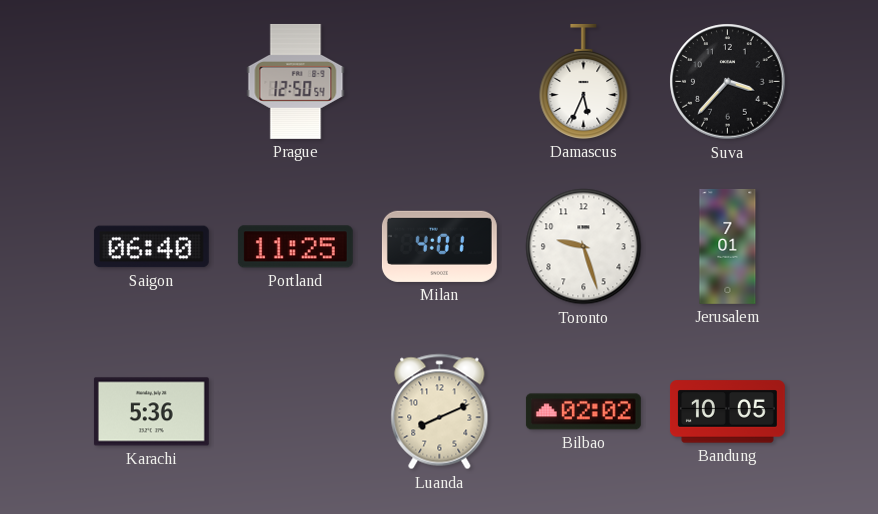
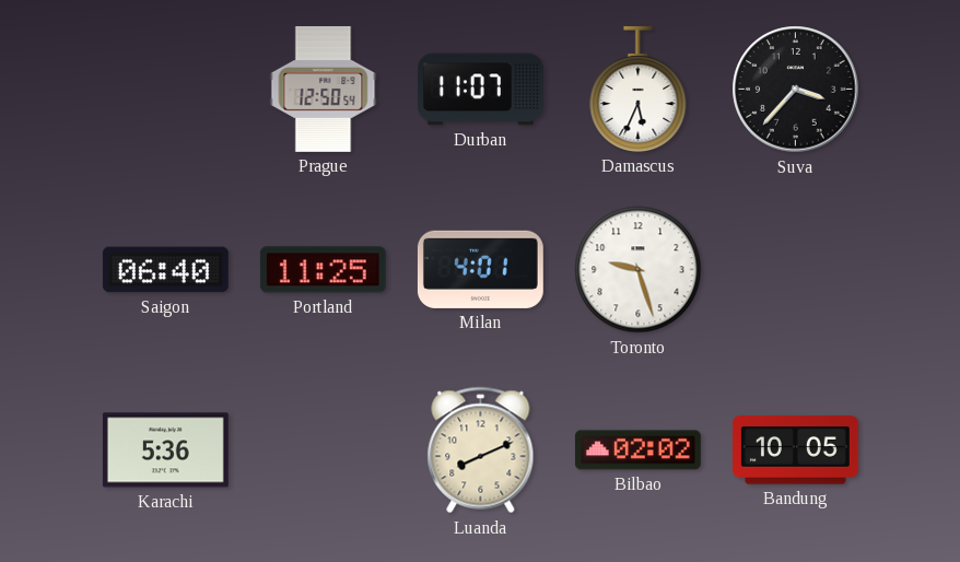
Durban: none -> 11:07
Jerusalem: 7:01 -> none
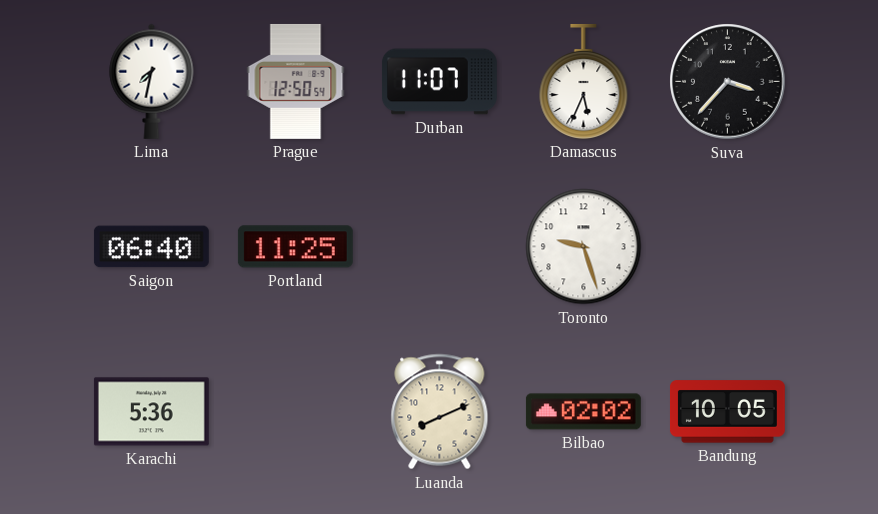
Lima: none -> 7:32
Milan: 4:01 -> none
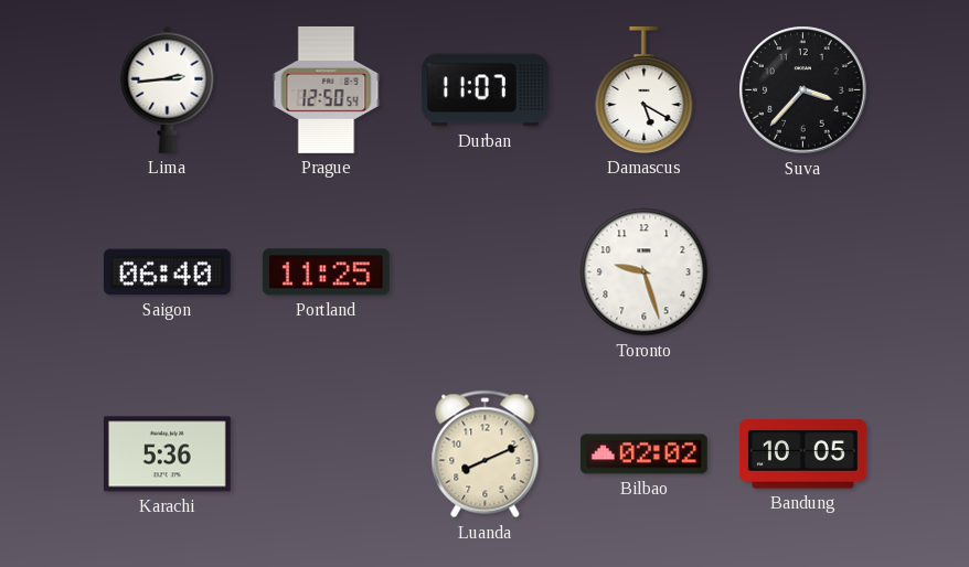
Lima: 7:32 -> 2:44
Damascus: 5:34 -> 5:20
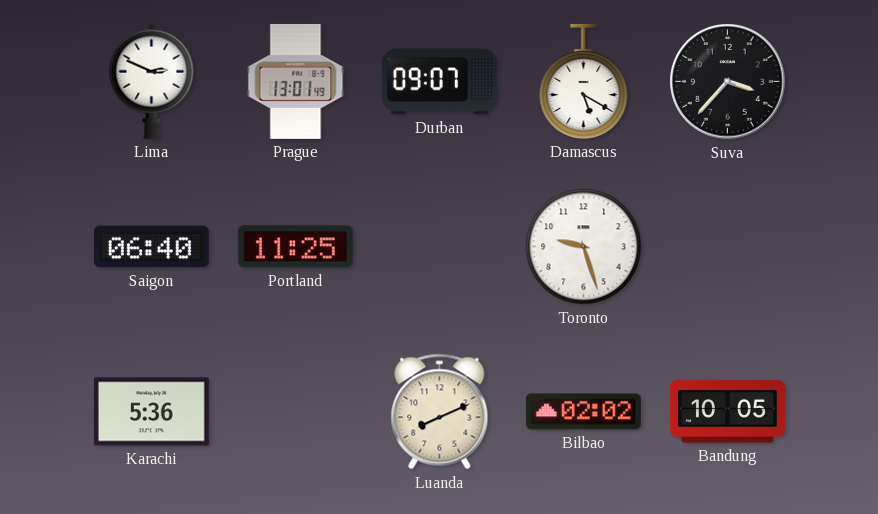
Lima: 2:44 -> 2:49
Prague: 12:50 -> 13:01
Durban: 11:07 -> 09:07
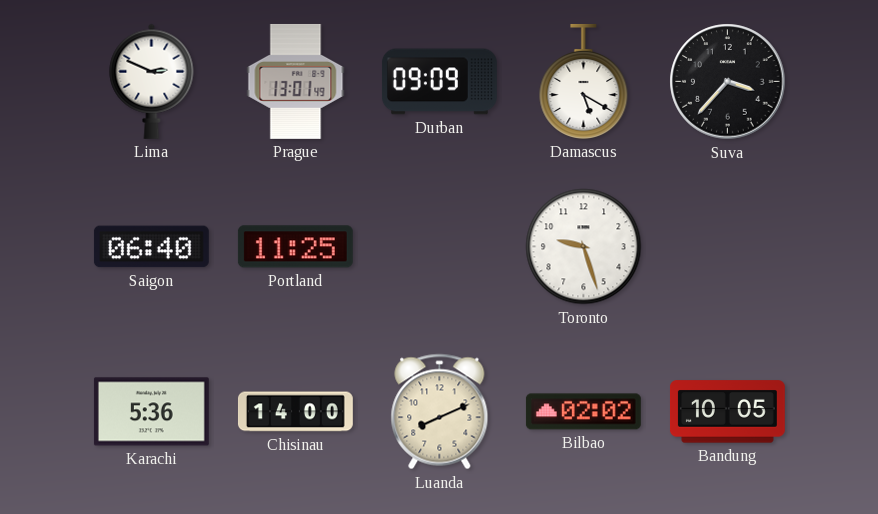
Durban: 09:07 -> 09:09
Chisinau: none -> 14:00
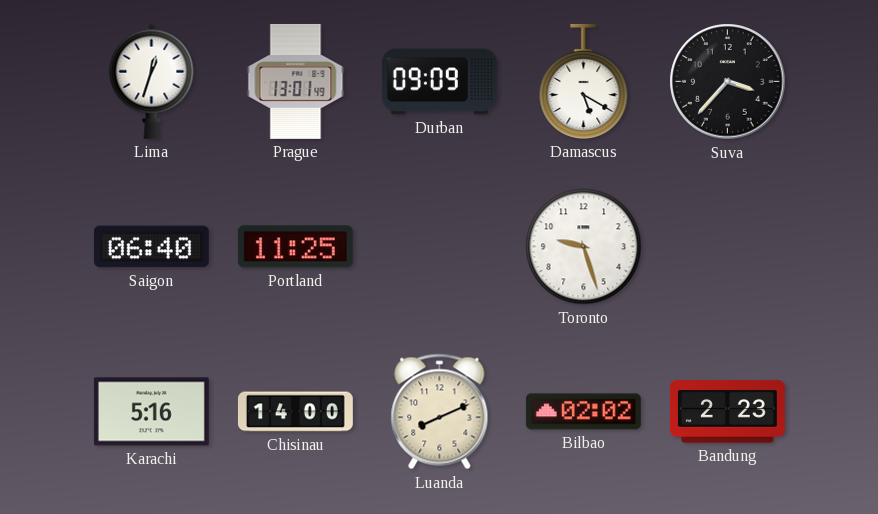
Lima: 2:49 -> 12:33
Karachi: 5:36 -> 5:16
Bandung: 10:05 -> 2:23
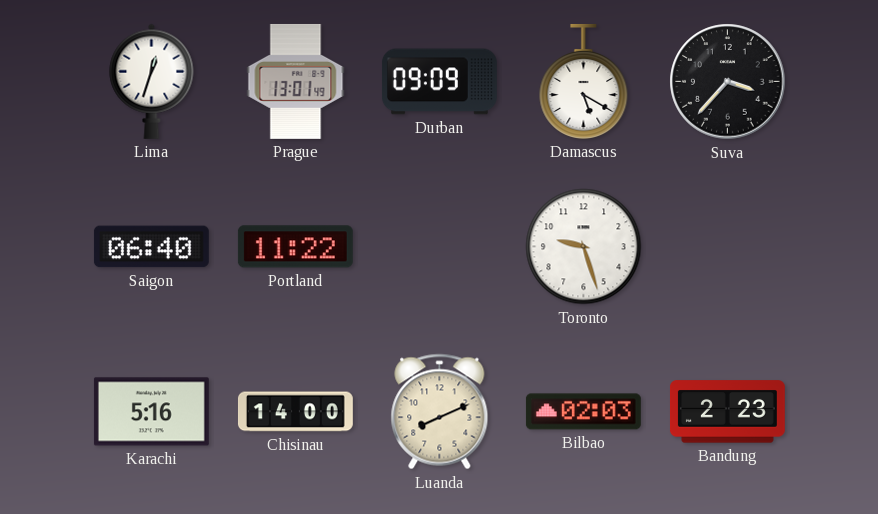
Portland: 11:25 -> 11:22
Bilbao: 02:02 -> 02:03
